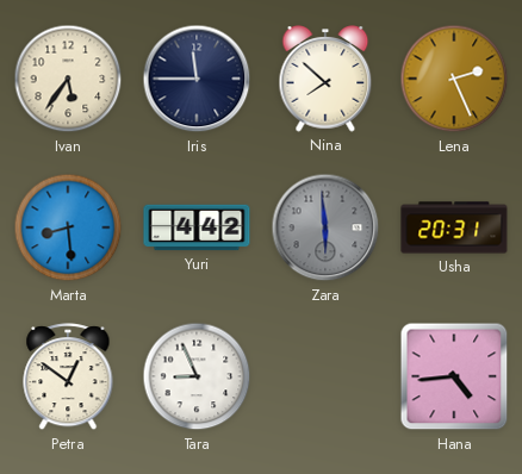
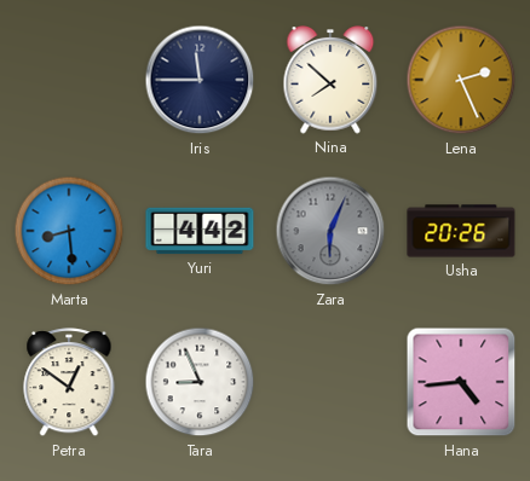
Ivan: 5:36 -> none
Zara: 5:59 -> 6:04
Usha: 20:31 -> 20:26
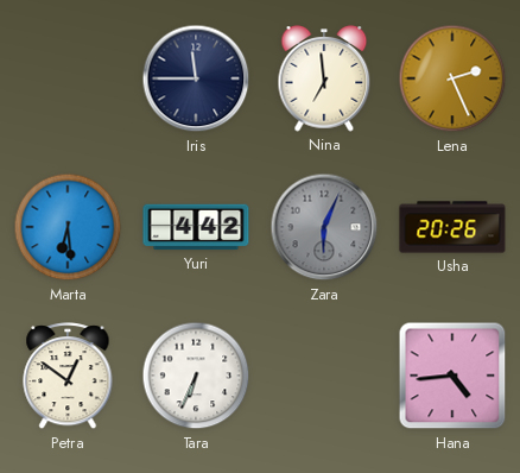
Nina: 7:52 -> 6:59
Marta: 8:29 -> 6:29
Tara: 8:56 -> 6:34
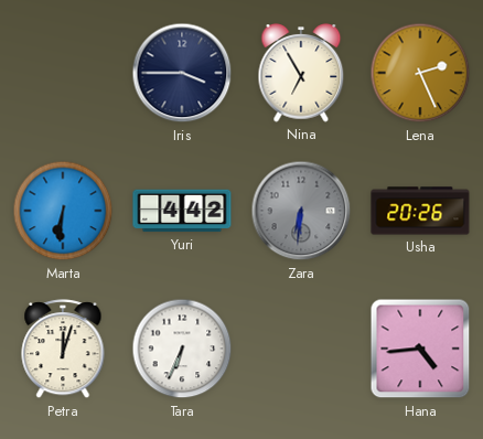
Iris: 11:45 -> 3:45
Nina: 6:59 -> 6:55
Marta: 6:29 -> 6:31
Zara: 6:04 -> 6:31
Petra: 12:51 -> 12:03
